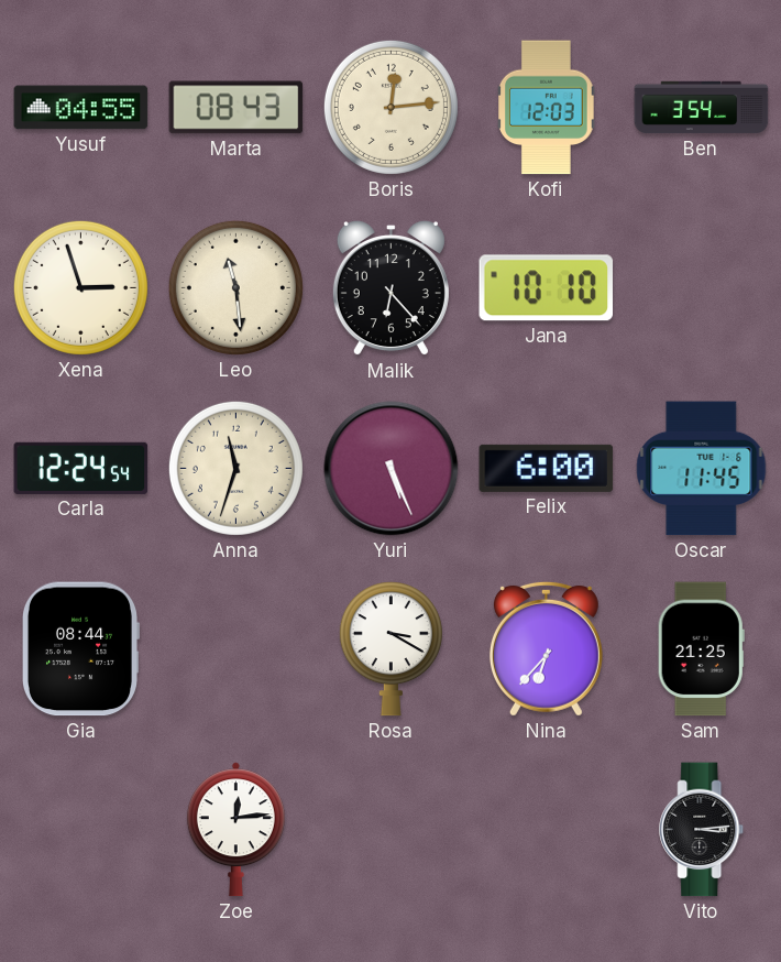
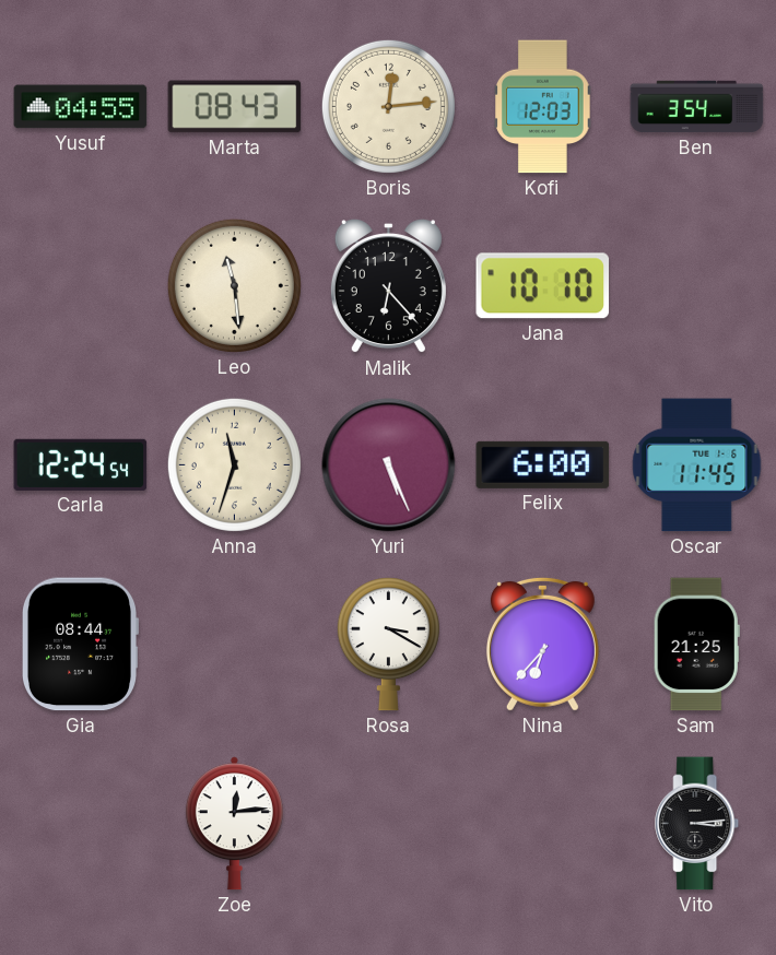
Xena: 2:57 -> none
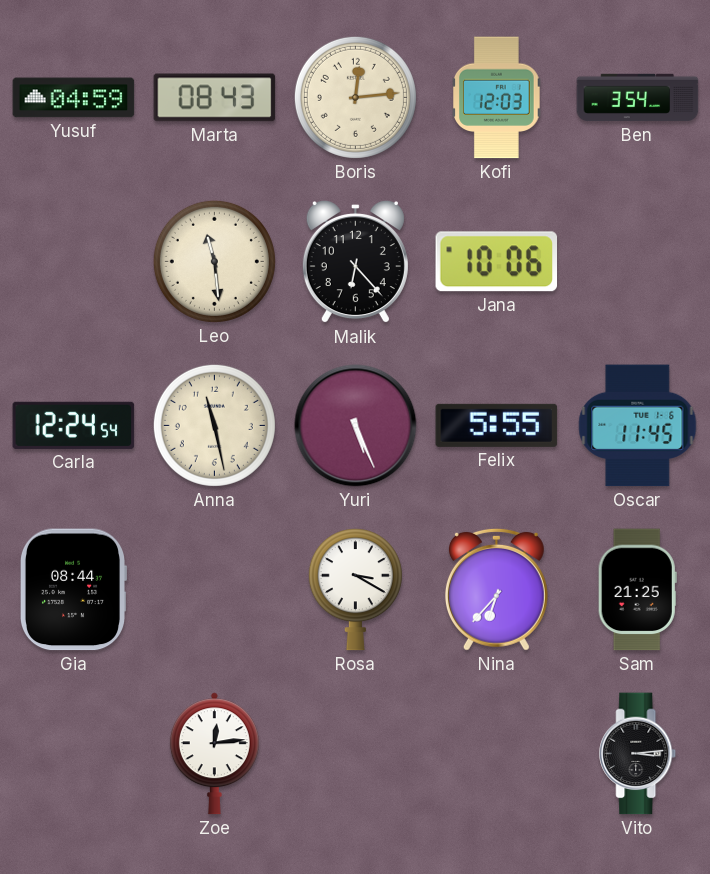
Yusuf: 04:55 -> 04:59
Jana: 10:10 -> 10:06
Anna: 11:33 -> 11:28
Felix: 6:00 -> 5:55
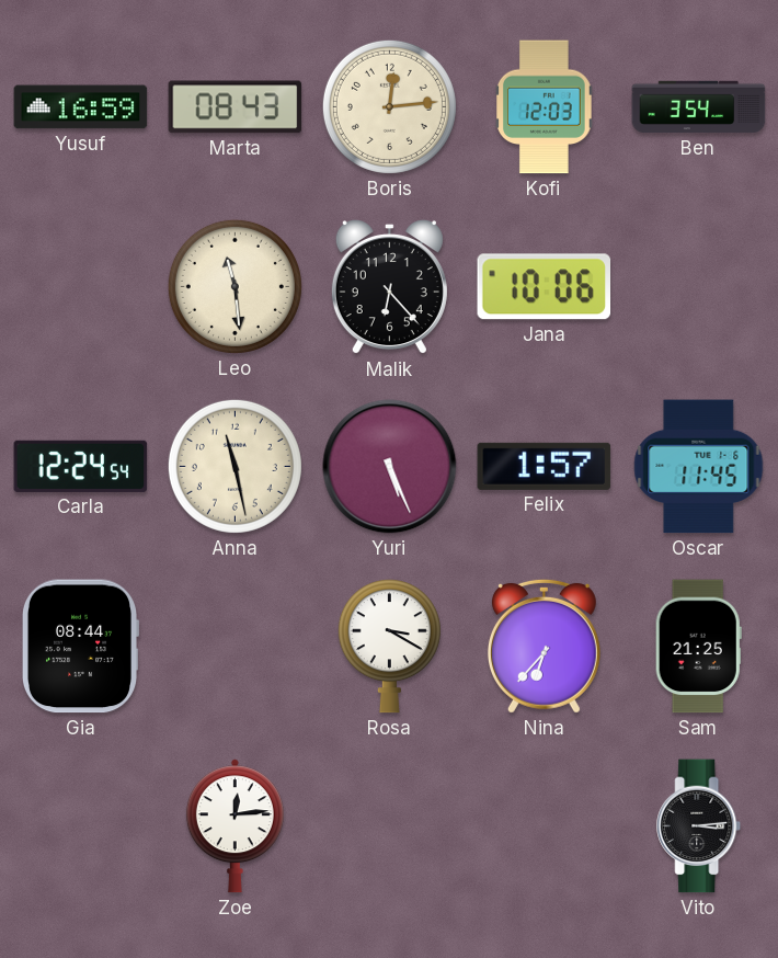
Yusuf: 04:59 -> 16:59
Felix: 5:55 -> 1:57
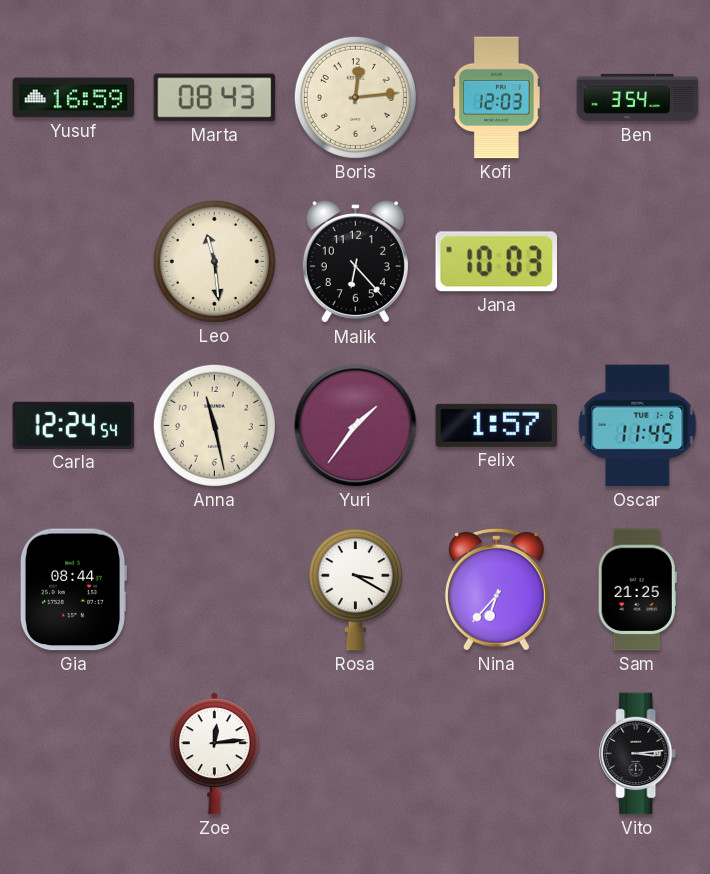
Jana: 10:06 -> 10:03
Yuri: 5:26 -> 1:36
